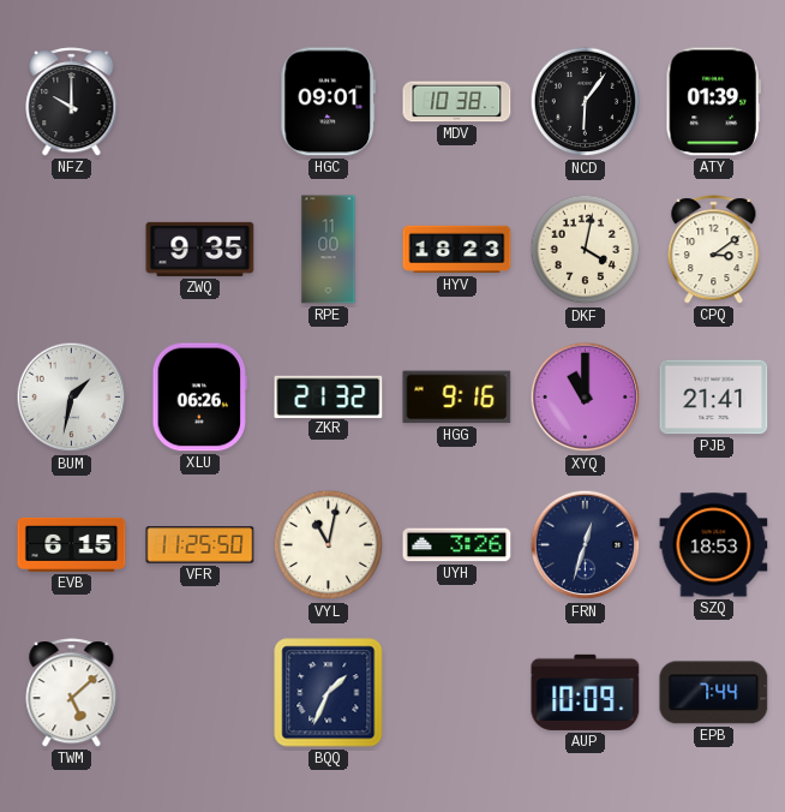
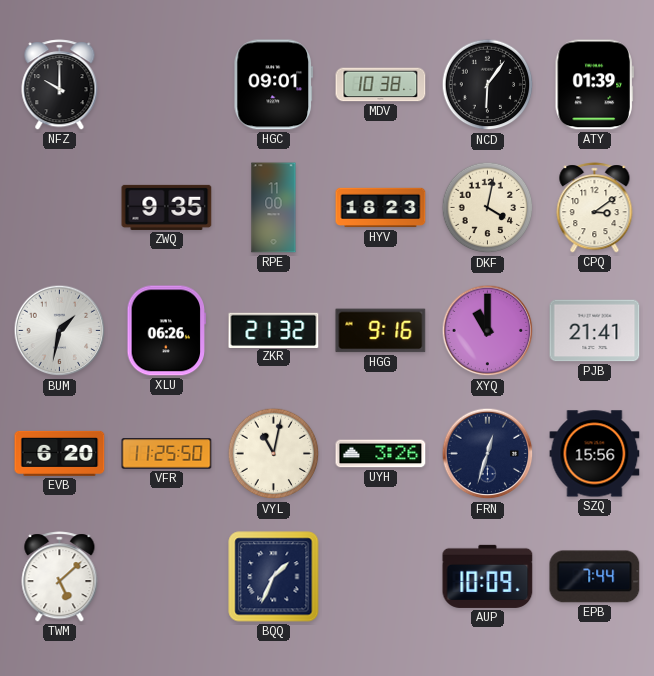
EVB: 6:15 -> 6:20
SZQ: 18:53 -> 15:56
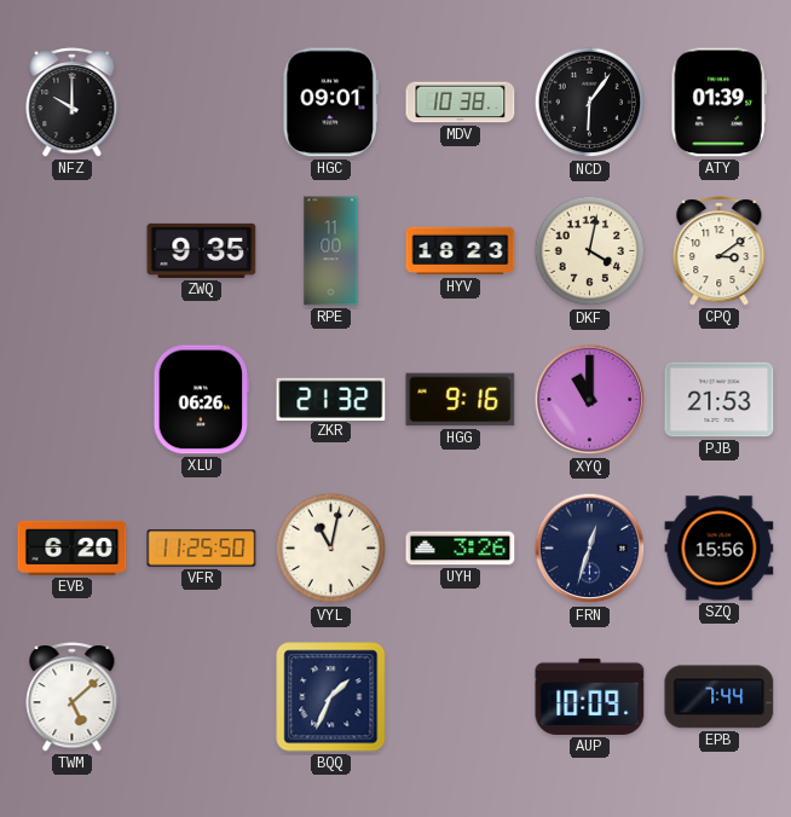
BUM: 1:32 -> none
PJB: 21:41 -> 21:53
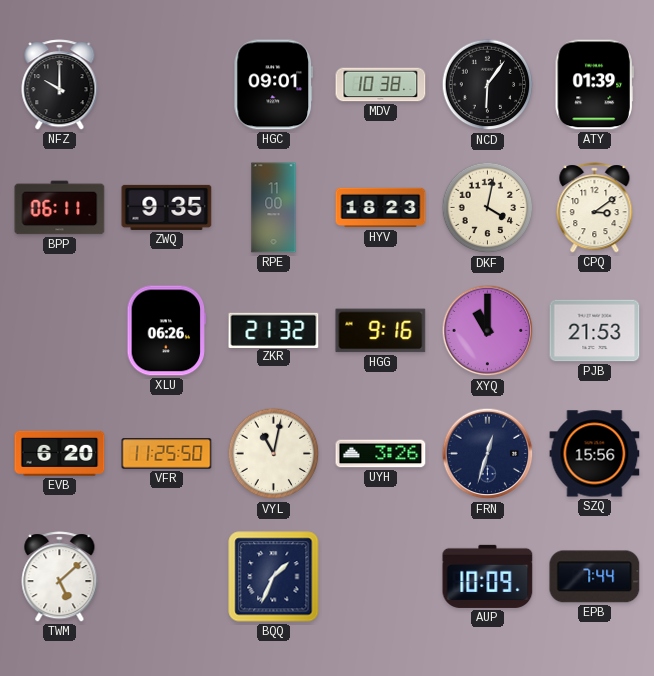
BPP: none -> 06:11
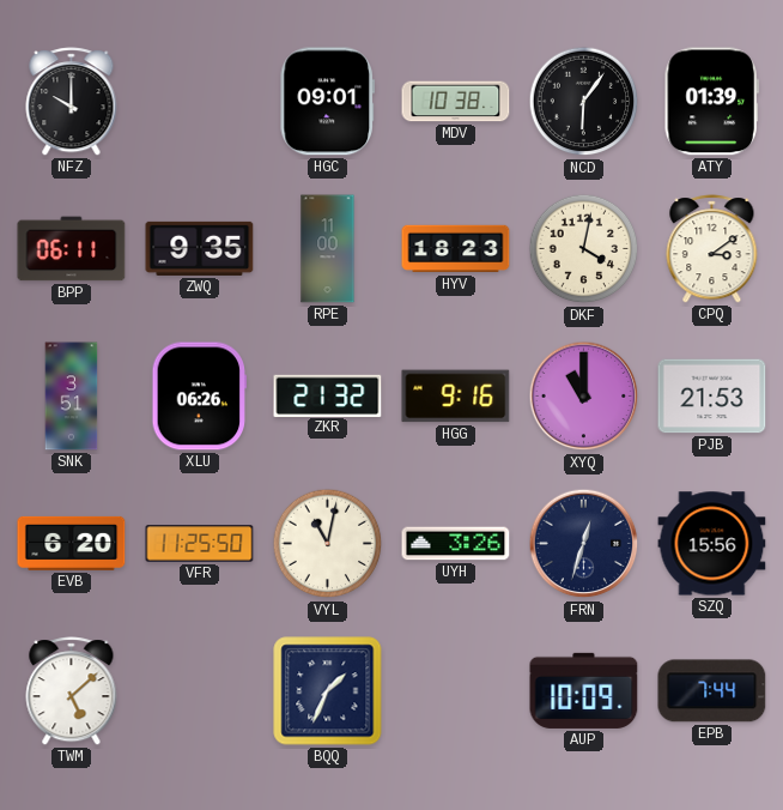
SNK: none -> 3:51
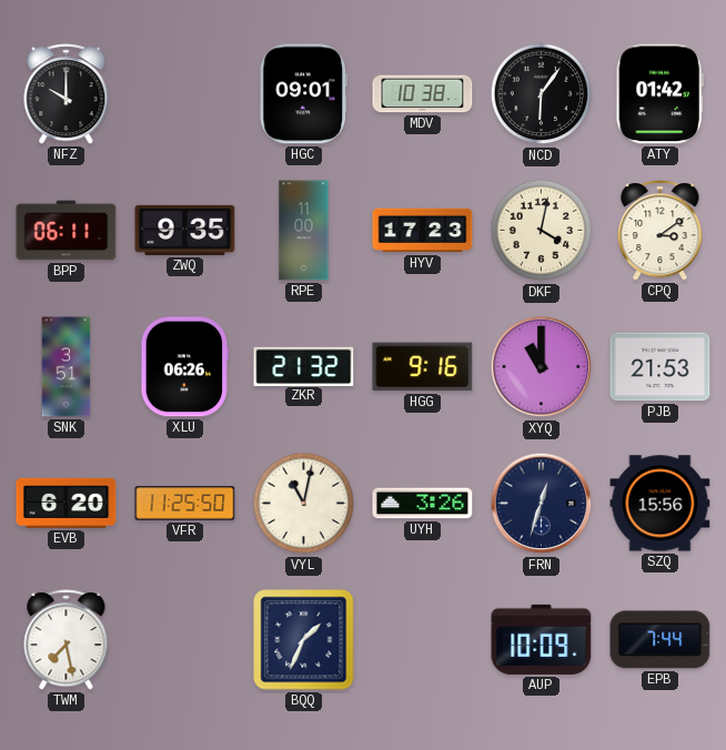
ATY: 01:39 -> 01:42
HYV: 18:23 -> 17:23
TWM: 5:08 -> 7:28
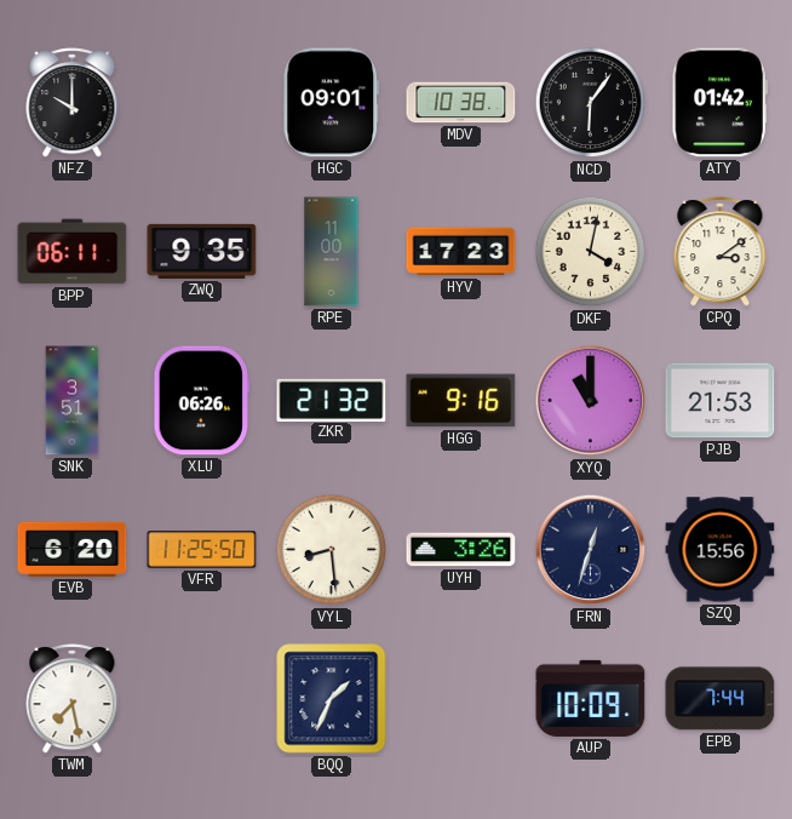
VYL: 11:02 -> 8:29
